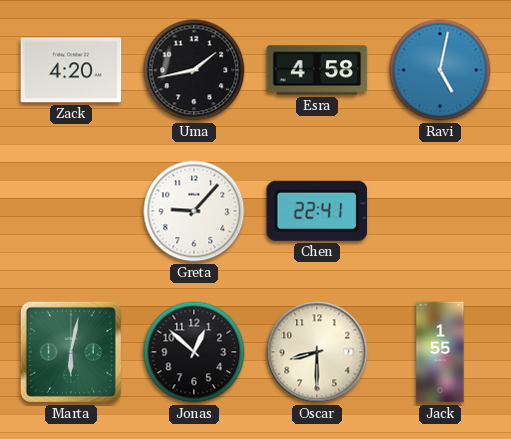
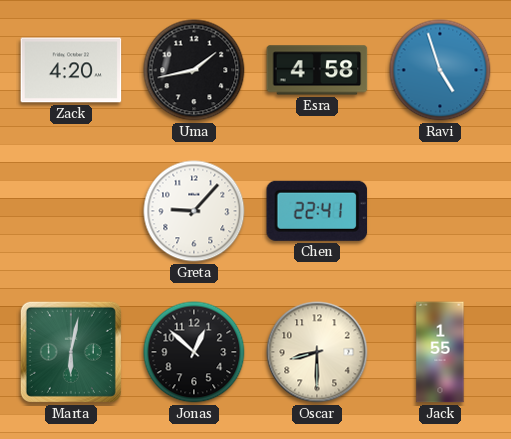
Ravi: 5:02 -> 4:57
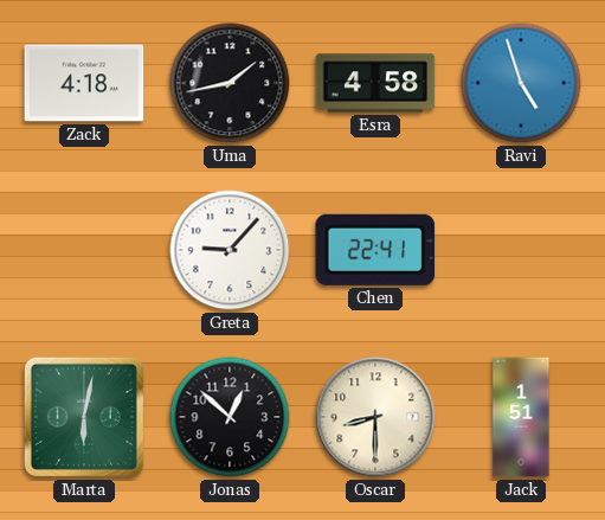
Zack: 4:20 -> 4:18
Jack: 1:55 -> 1:51
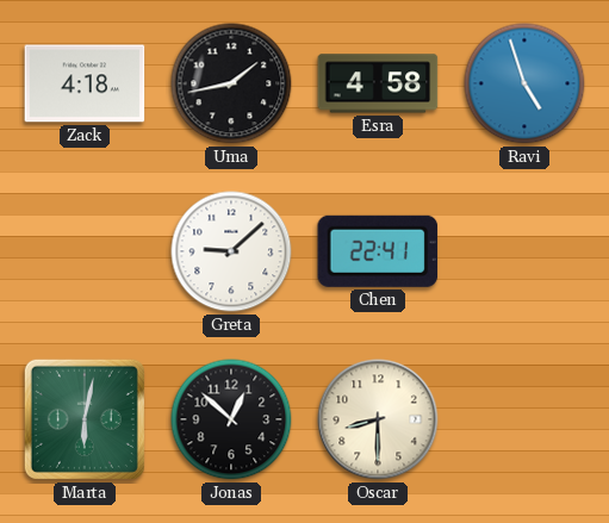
Greta: 9:07 -> 9:08
Jack: 1:51 -> none
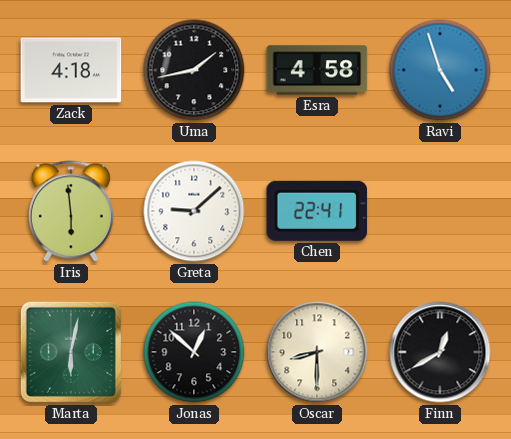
Iris: none -> 5:59
Finn: none -> 12:40
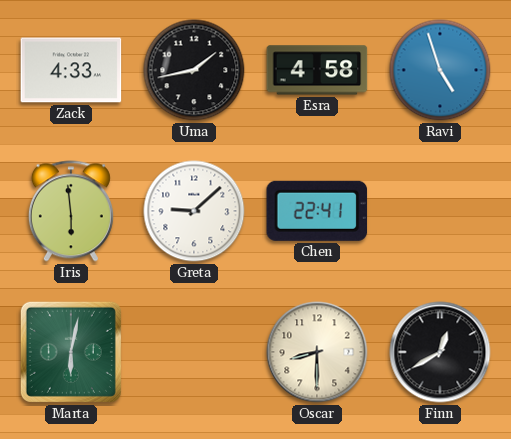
Zack: 4:18 -> 4:33
Jonas: 12:52 -> none
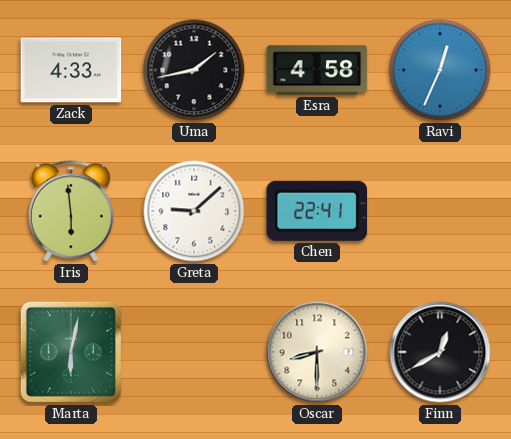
Ravi: 4:57 -> 12:34
